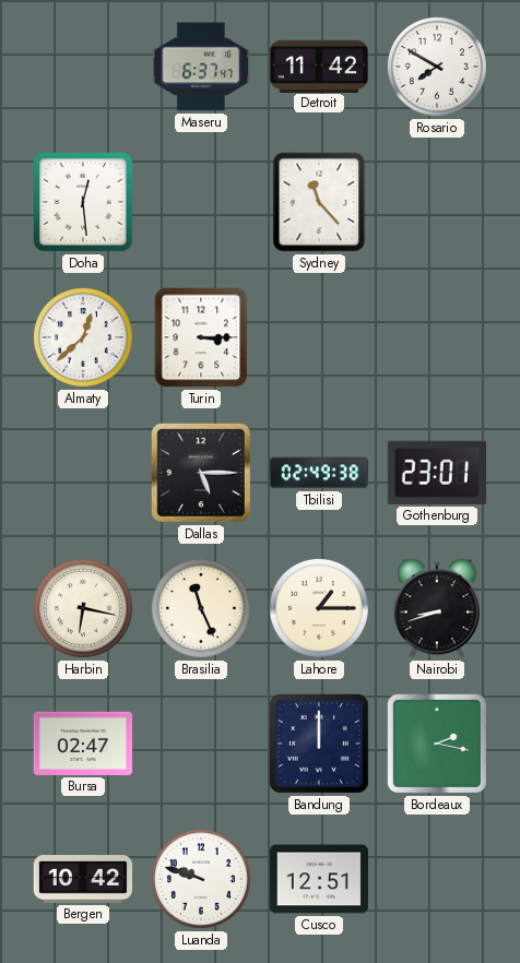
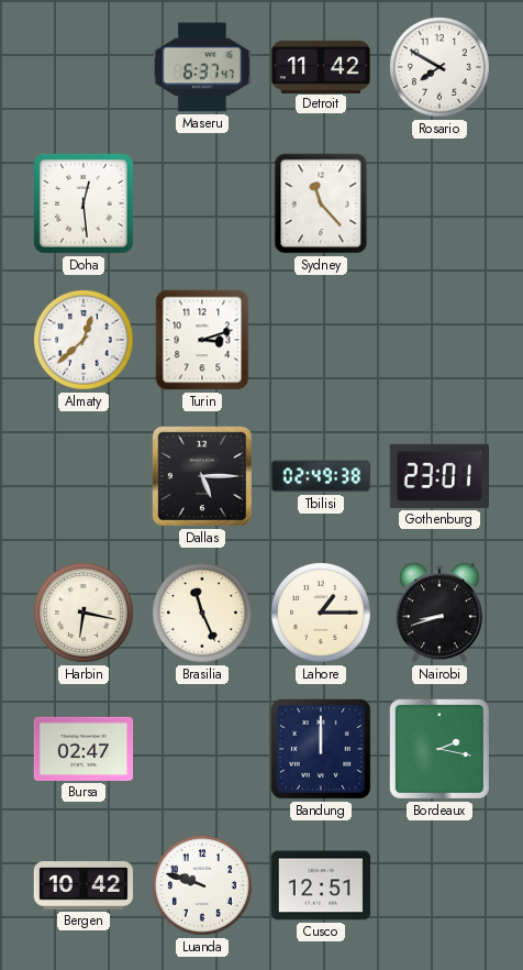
Turin: 3:15 -> 3:12
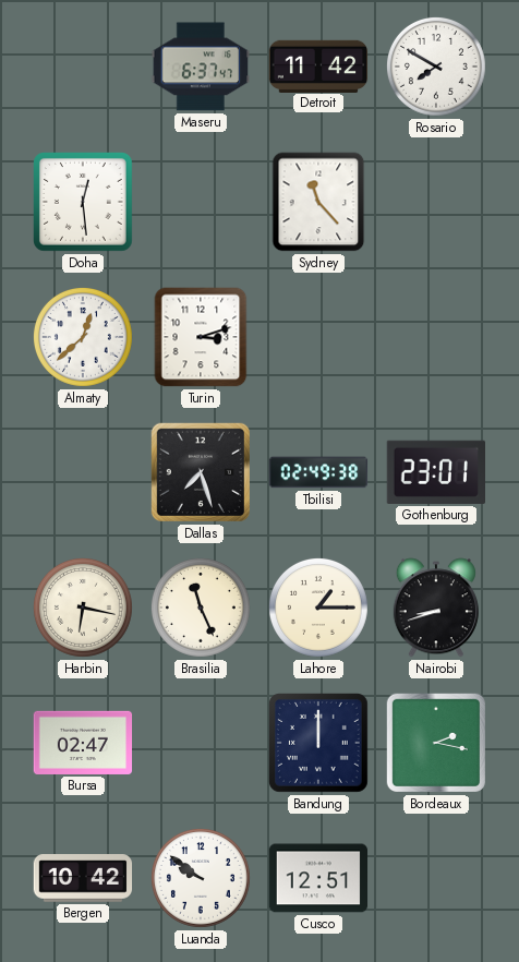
Dallas: 5:15 -> 7:27
Luanda: 9:48 -> 9:51
